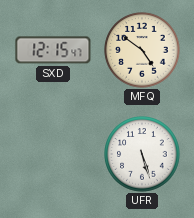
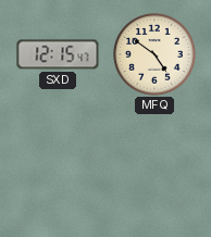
UFR: 5:27 -> none
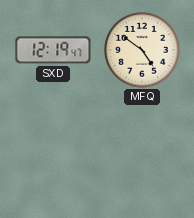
SXD: 12:15 -> 12:19
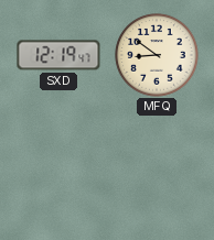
MFQ: 4:51 -> 8:51
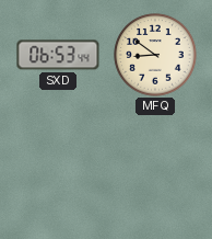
SXD: 12:19 -> 06:53
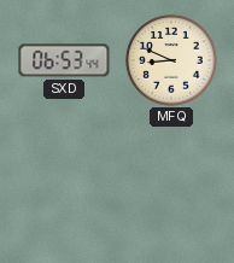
MFQ: 8:51 -> 8:49
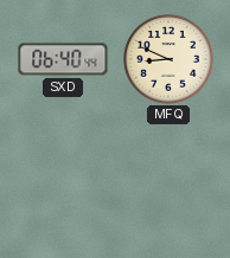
SXD: 06:53 -> 06:40
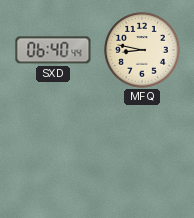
MFQ: 8:49 -> 8:47
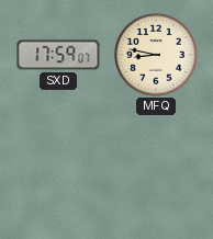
SXD: 06:40 -> 17:59
